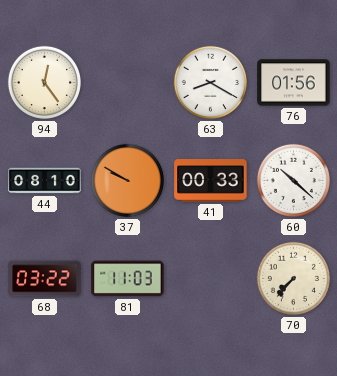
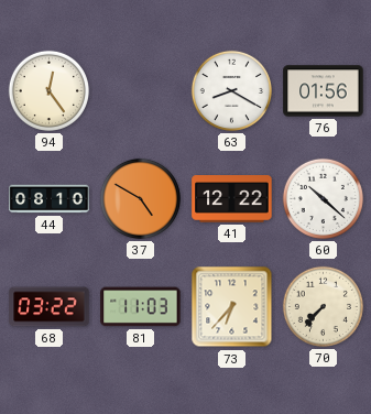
37: 9:50 -> 4:50
41: 00:33 -> 12:22
73: none -> 6:37
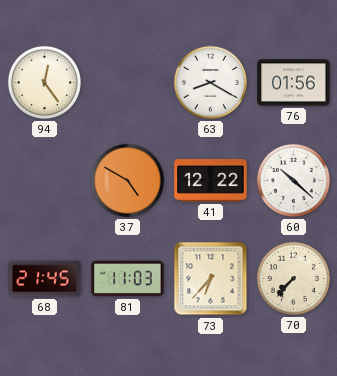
44: 08:10 -> none
68: 03:22 -> 21:45
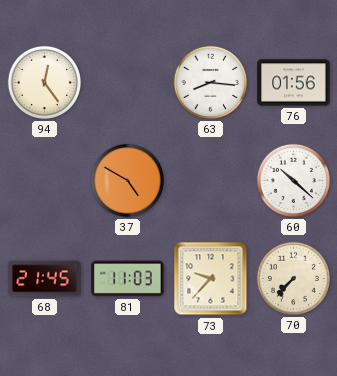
63: 8:20 -> 8:16
41: 12:22 -> none
73: 6:37 -> 9:37
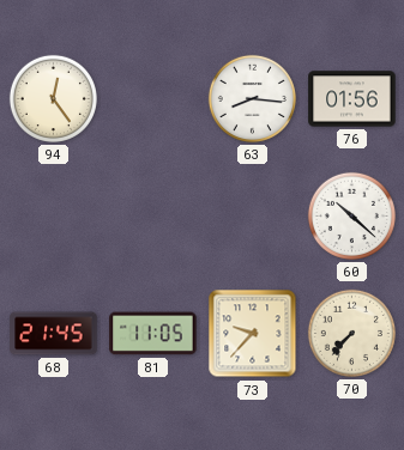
37: 4:50 -> none
81: 11:03 -> 11:05
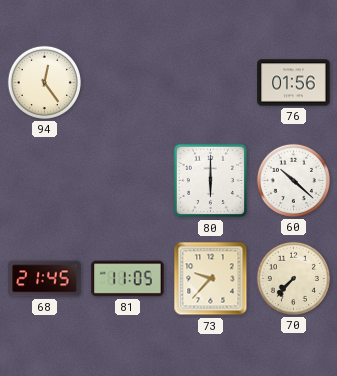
63: 8:16 -> none
80: none -> 6:00
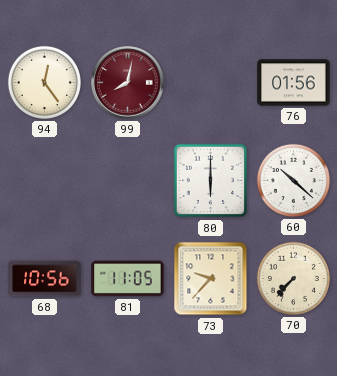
99: none -> 8:02
68: 21:45 -> 10:56
